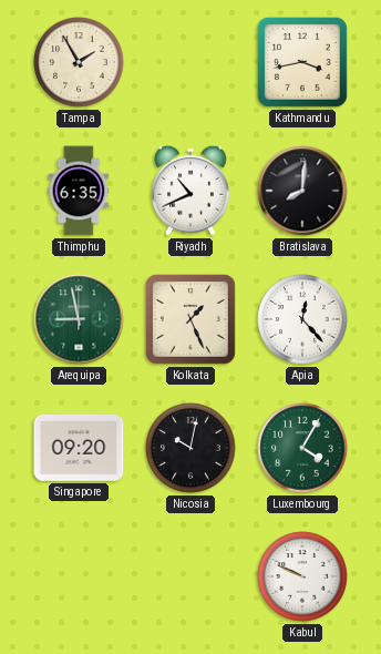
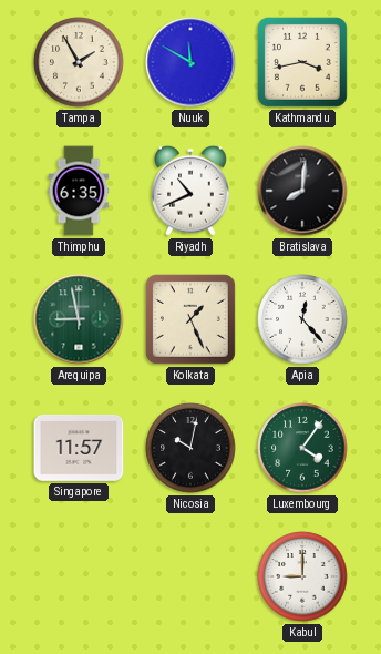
Nuuk: none -> 11:50
Singapore: 09:20 -> 11:57
Luxembourg: 4:05 -> 4:06
Kabul: 9:49 -> 9:00
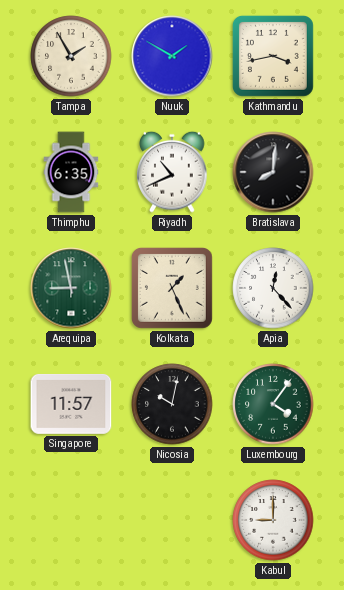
Nuuk: 11:50 -> 1:50
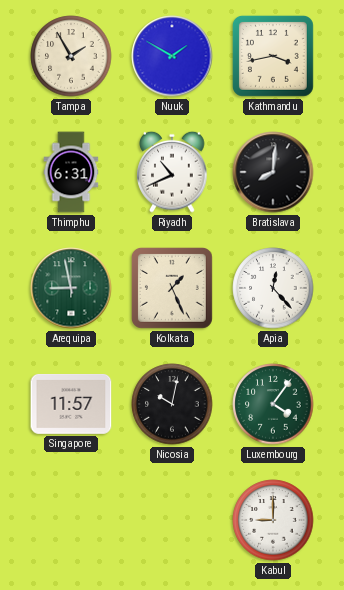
Thimphu: 6:35 -> 6:31
